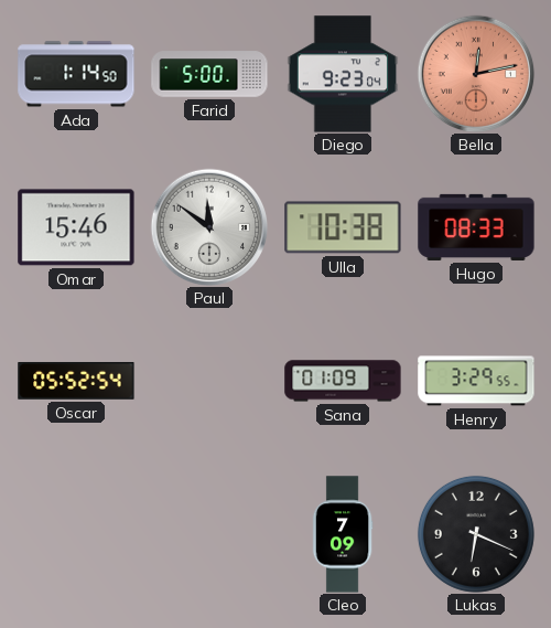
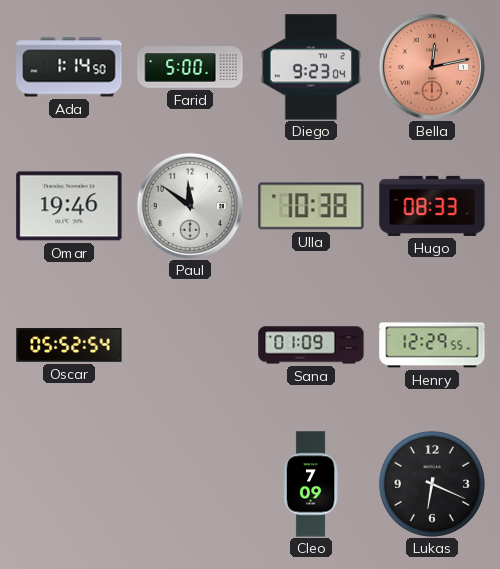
Omar: 15:46 -> 19:46
Henry: 3:29 -> 12:29
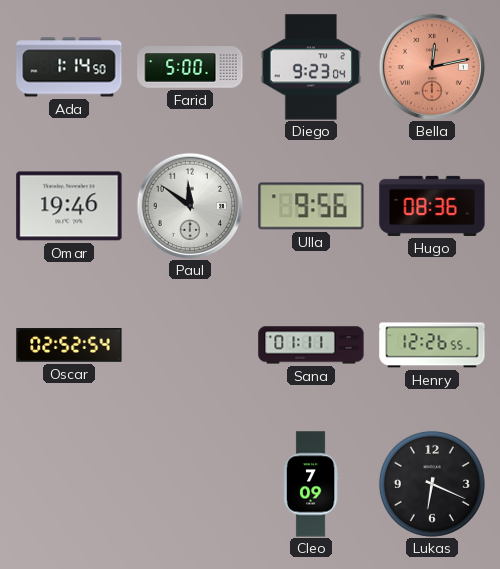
Ulla: 10:38 -> 9:56
Hugo: 08:33 -> 08:36
Oscar: 05:52 -> 02:52
Sana: 01:09 -> 01:11
Henry: 12:29 -> 12:26
